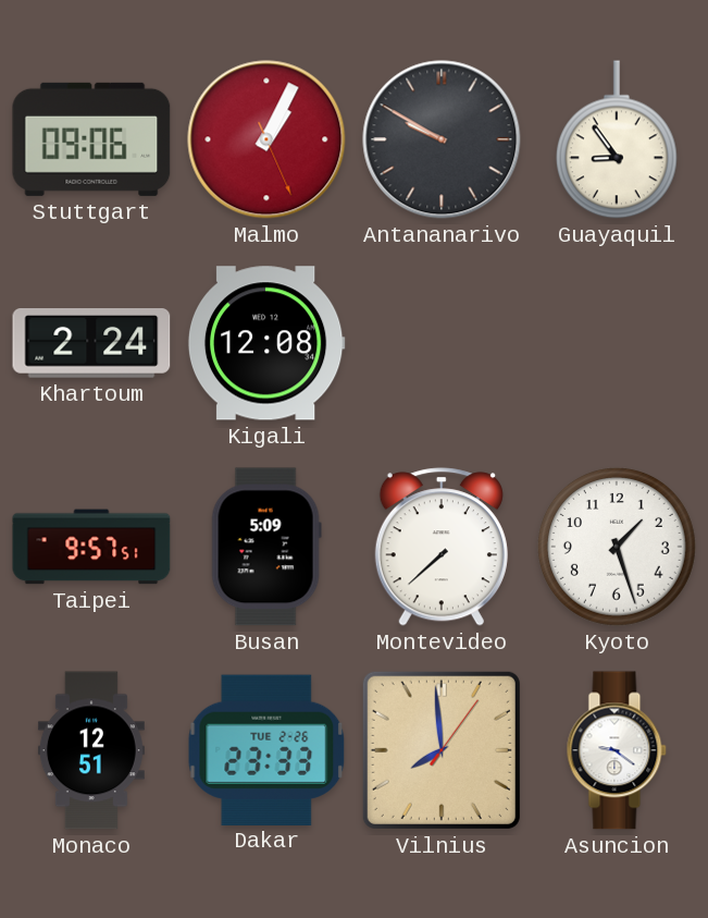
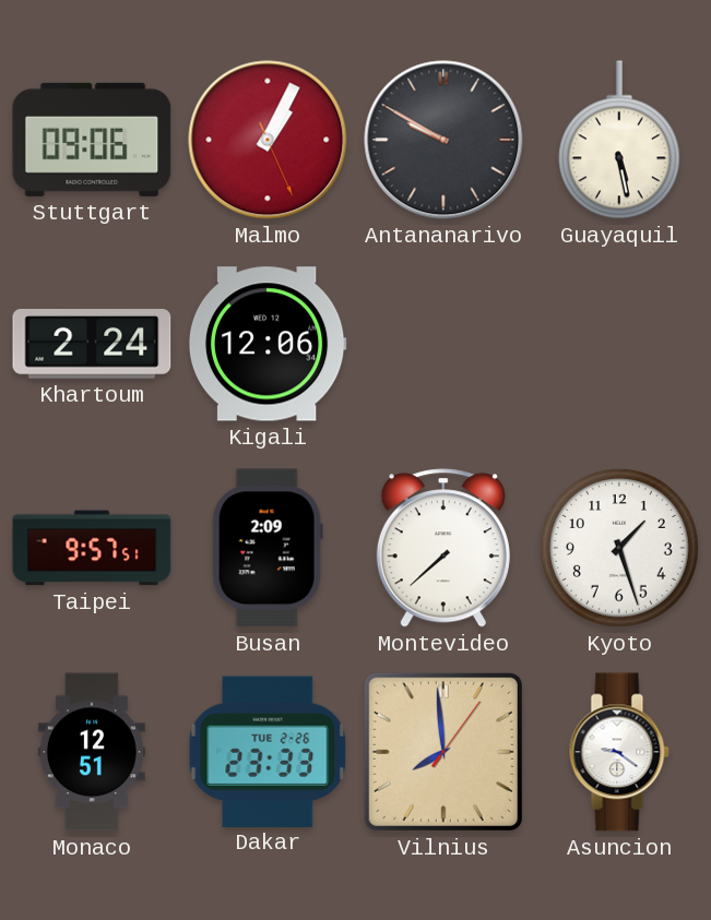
Guayaquil: 8:54 -> 5:28
Kigali: 12:08 -> 12:06
Busan: 5:09 -> 2:09
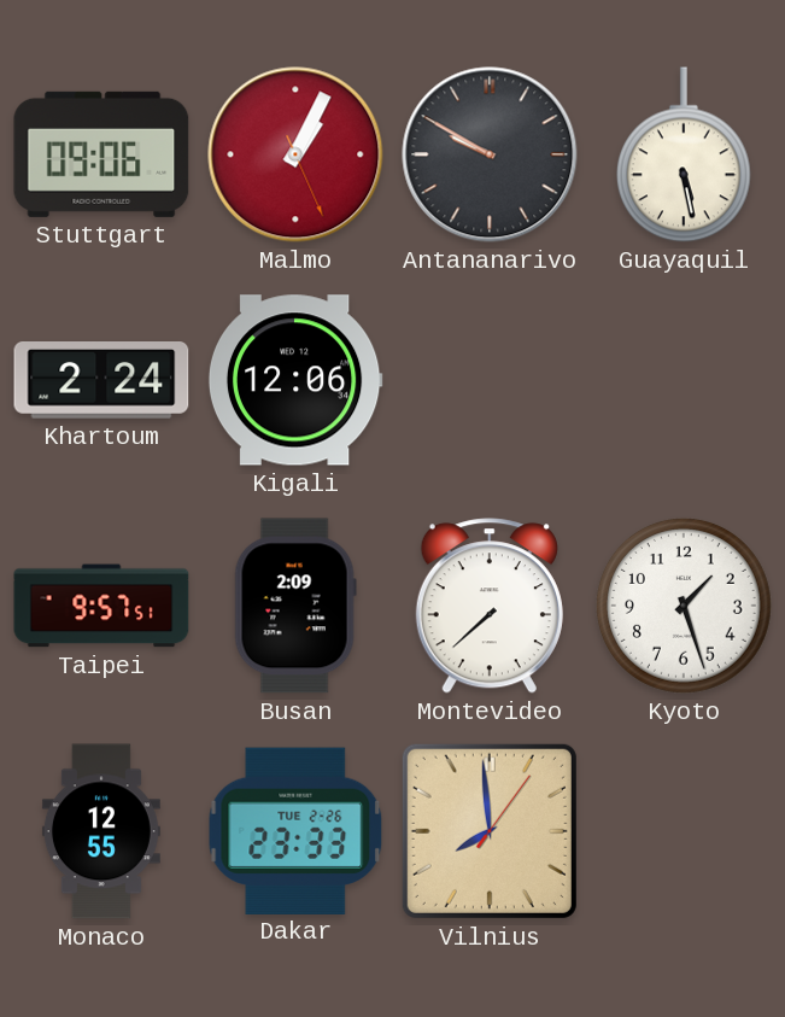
Monaco: 12:51 -> 12:55
Asuncion: 9:21 -> none
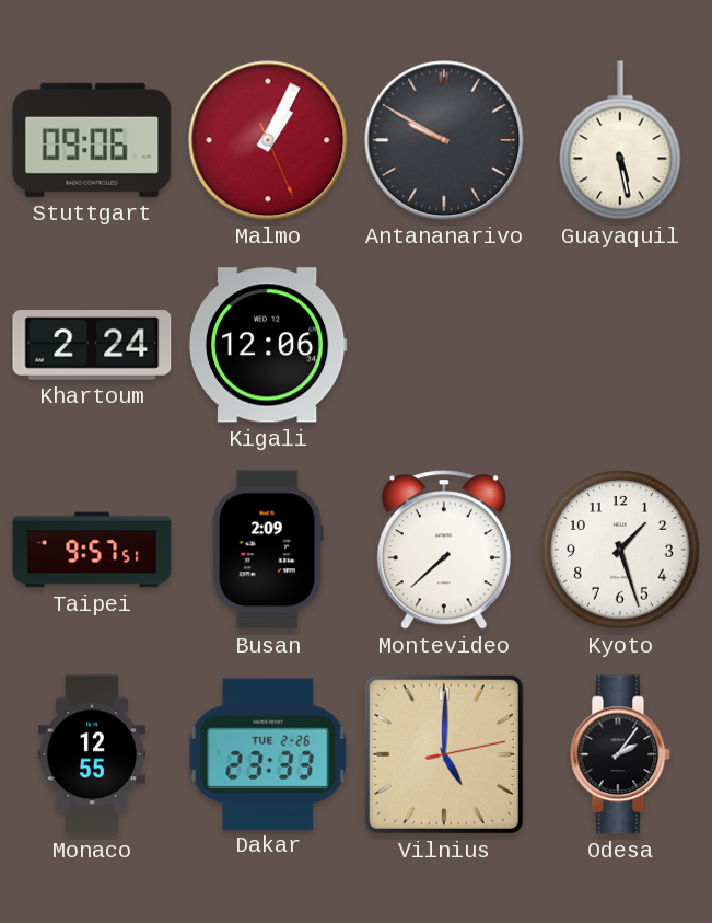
Vilnius: 7:59 -> 5:00
Odesa: none -> 2:06
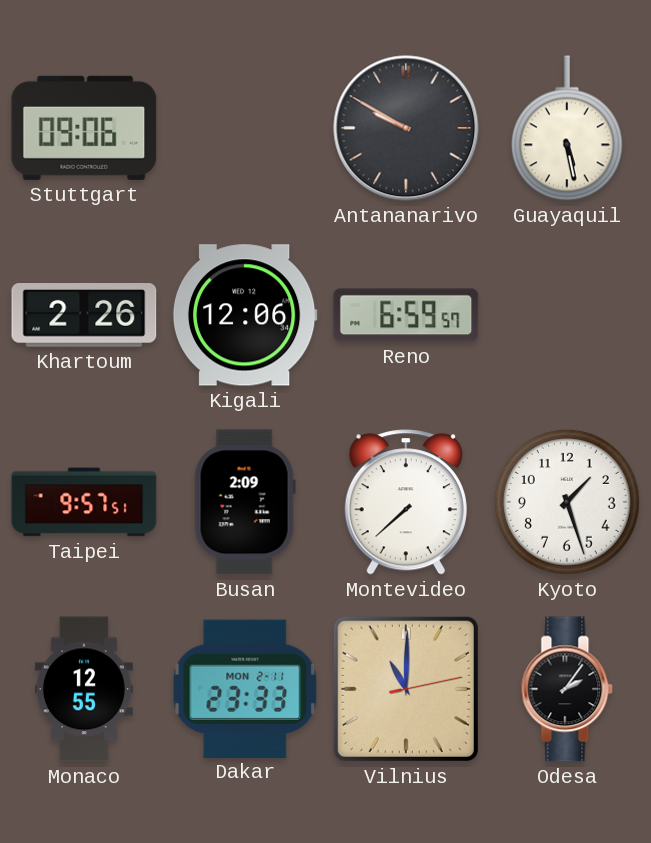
Malmo: 1:04 -> none
Khartoum: 2:24 -> 2:26
Reno: none -> 6:59
Dakar date: TUE 2-26 -> MON 2-11
Vilnius: 5:00 -> 11:00
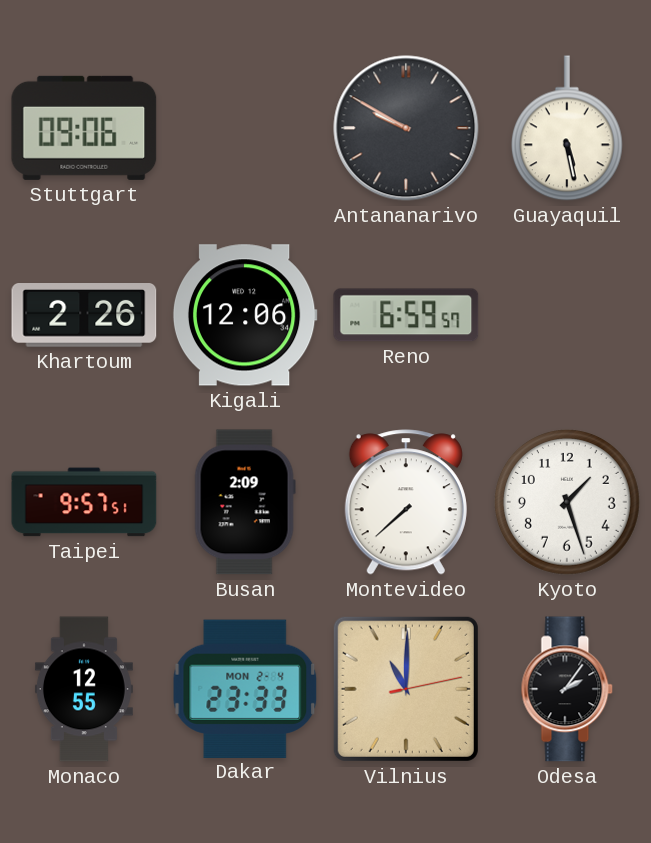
Dakar date: MON 2-11 -> MON 2-4
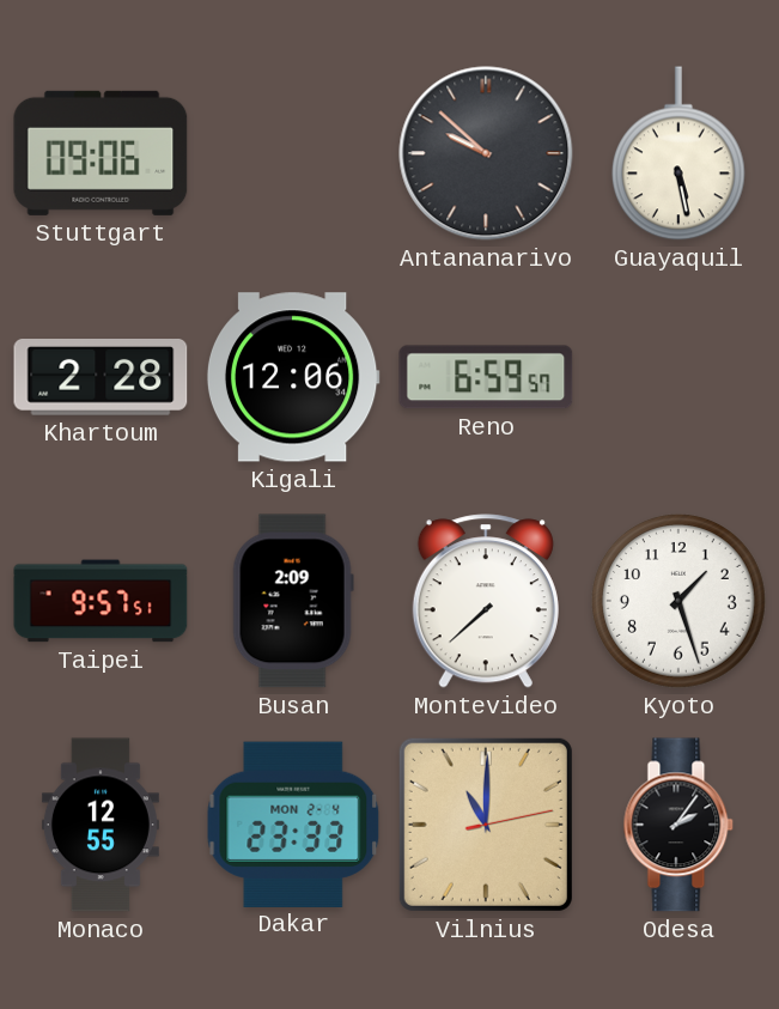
Antananarivo: 9:50 -> 9:52
Khartoum: 2:26 -> 2:28
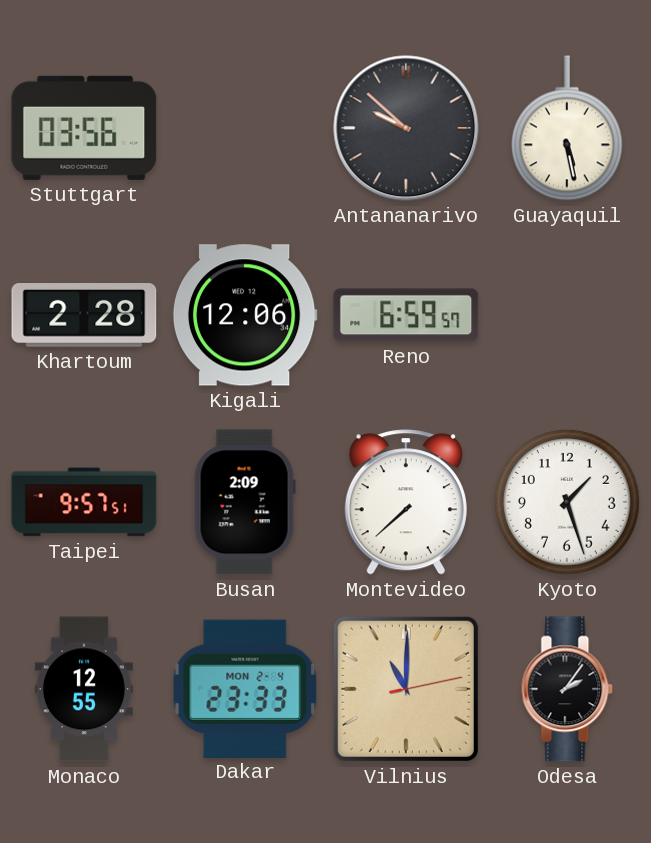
Stuttgart: 09:06 -> 03:56
